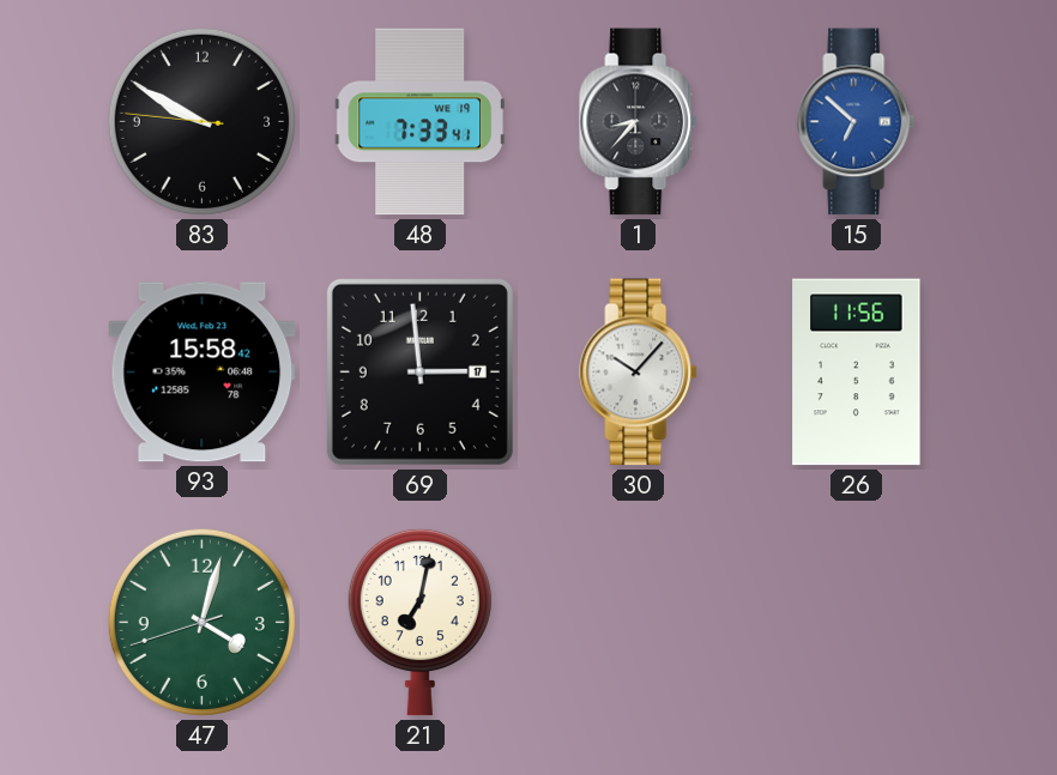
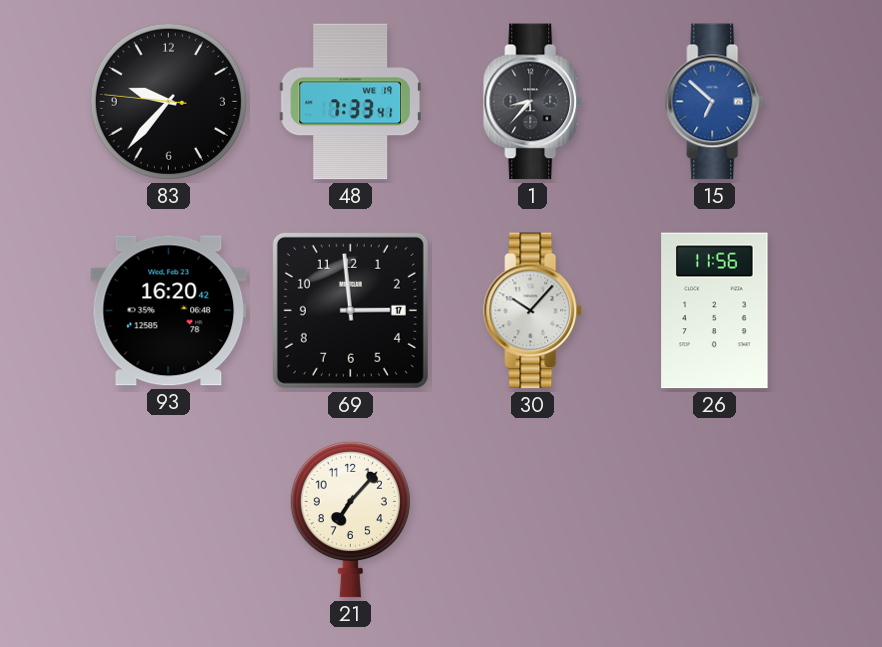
83: 9:49 -> 9:36
93: 15:58 -> 16:20
47: 4:02 -> none
21: 7:02 -> 7:07
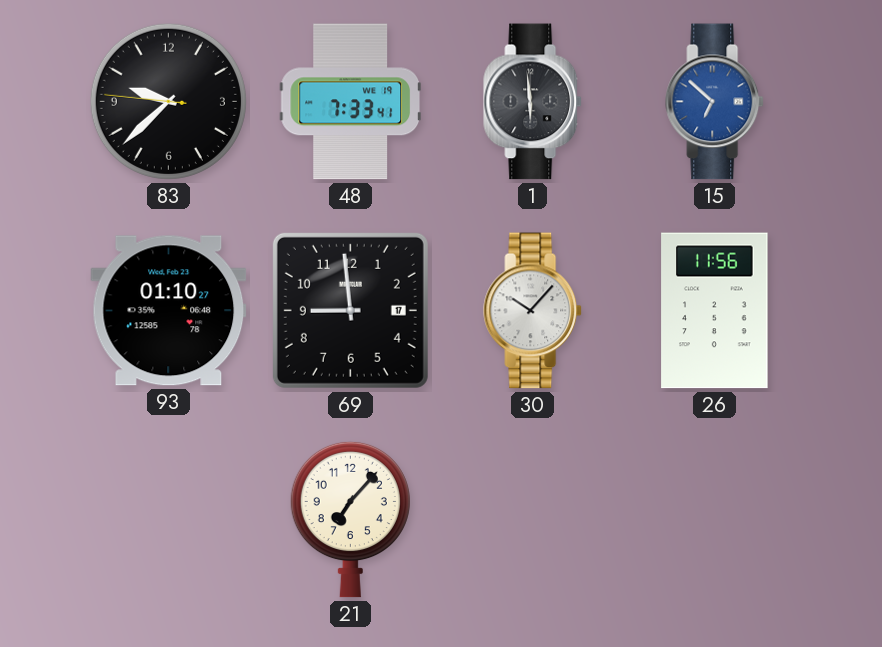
83: 9:36 -> 9:37
1: 8:37 -> 5:59
93: 16:20 -> 01:10
69: 2:59 -> 8:59
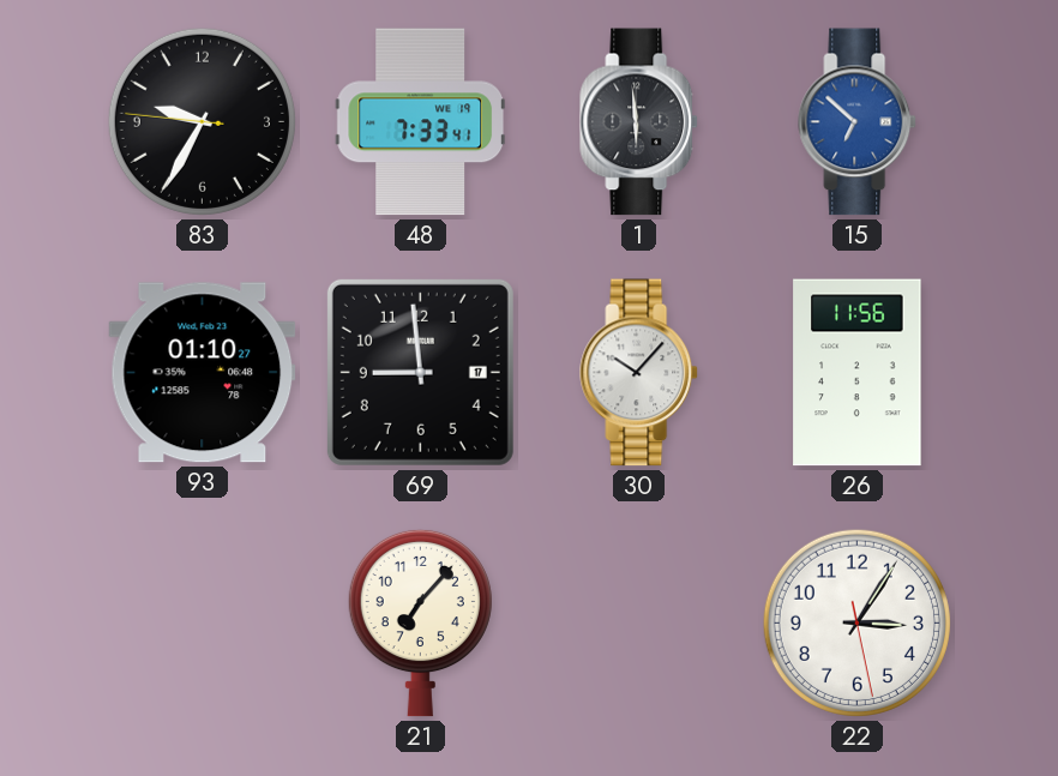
83: 9:37 -> 9:34
22: none -> 3:05
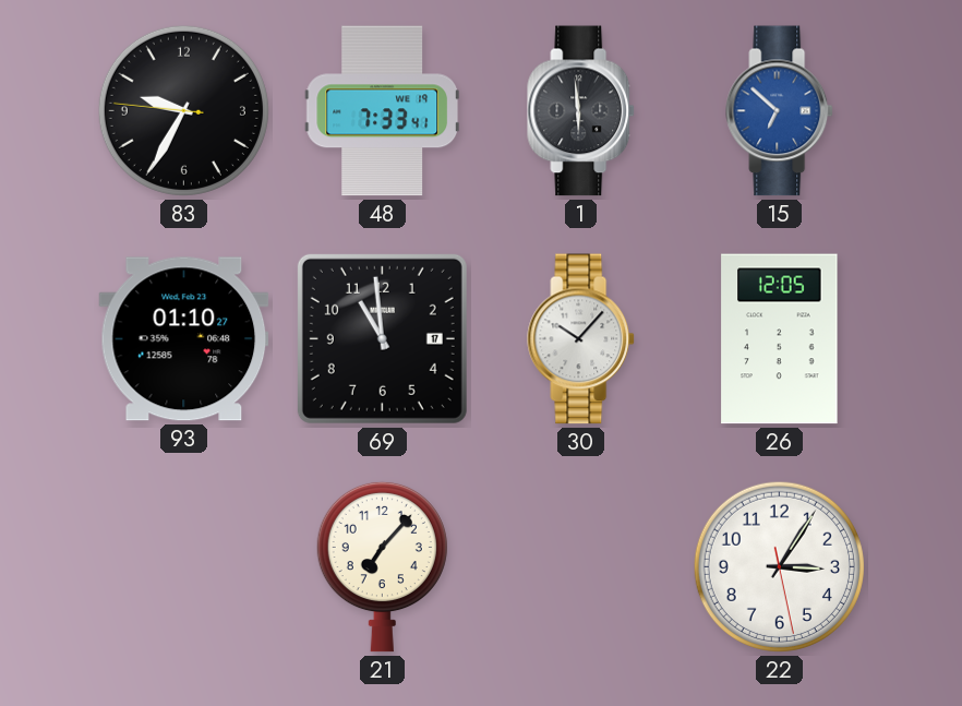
69: 8:59 -> 10:59
26: 11:56 -> 12:05
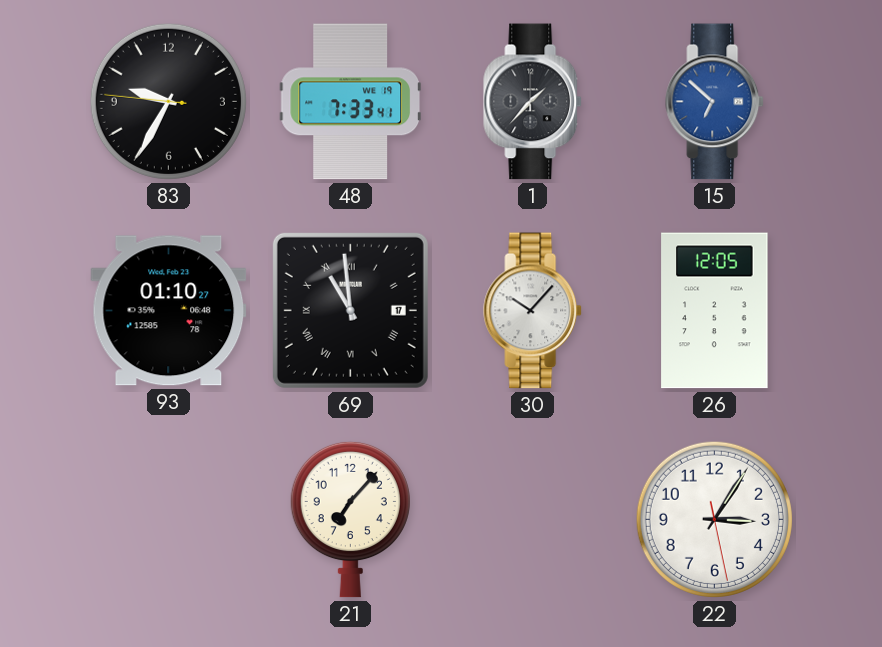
1: 5:59 -> 1:37
69 numerals: Arabic -> Roman
